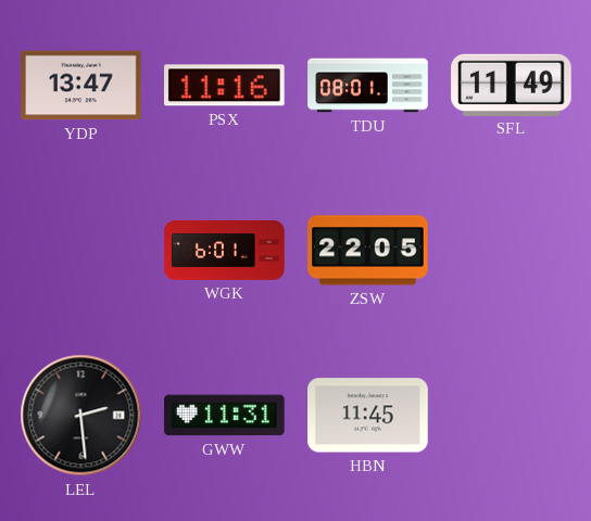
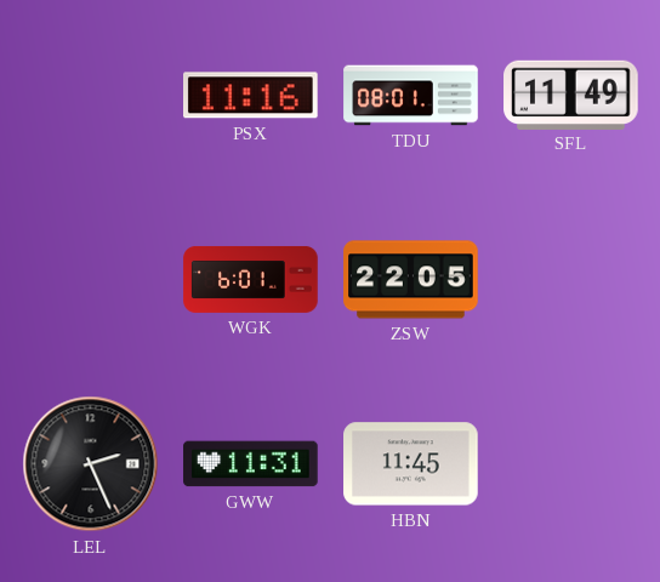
YDP: 13:47 -> none
LEL: 2:29 -> 2:26
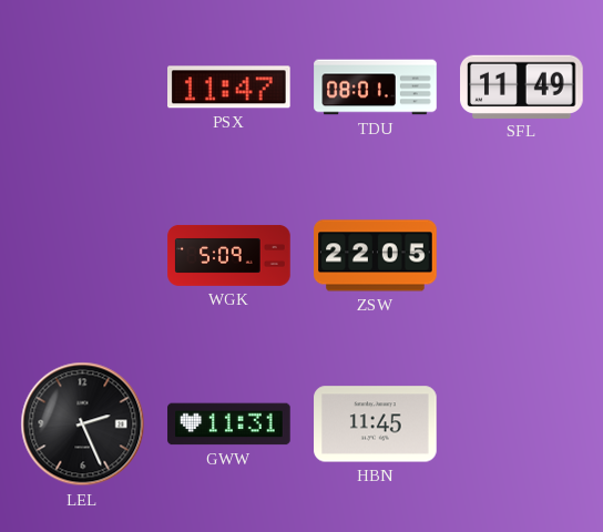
PSX: 11:16 -> 11:47
WGK: 6:01 -> 5:09
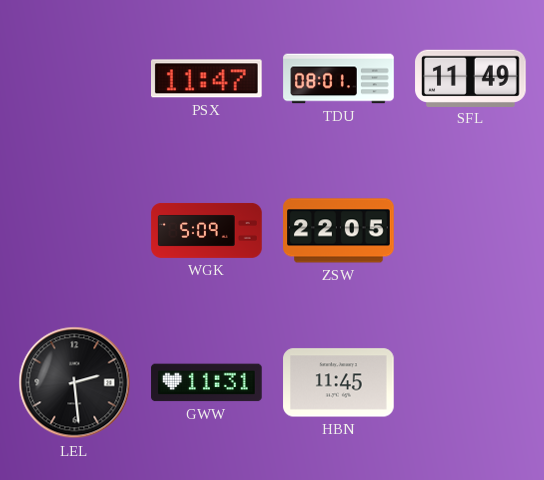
LEL: 2:26 -> 2:29
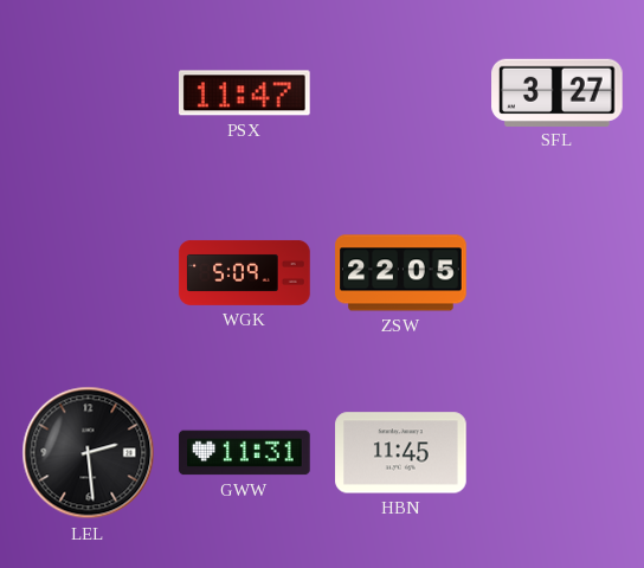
TDU: 08:01 -> none
SFL: 11:49 -> 3:27
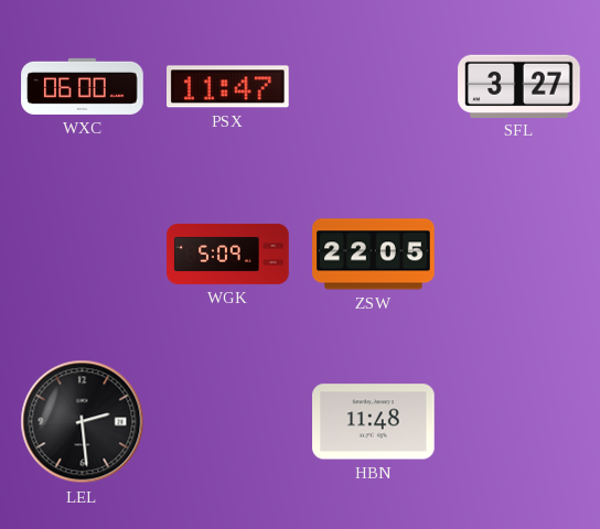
WXC: none -> 06:00
GWW: 11:31 -> none
HBN: 11:45 -> 11:48
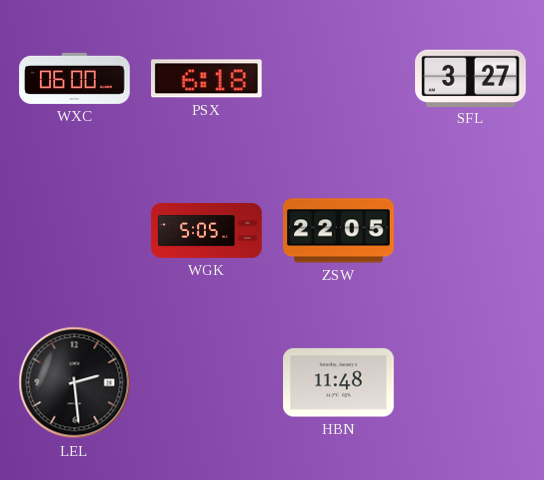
PSX: 11:47 -> 6:18
WGK: 5:09 -> 5:05
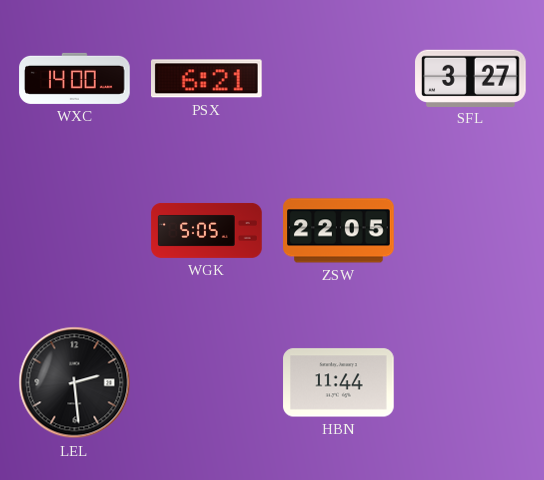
WXC: 06:00 -> 14:00
PSX: 6:18 -> 6:21
HBN: 11:48 -> 11:44
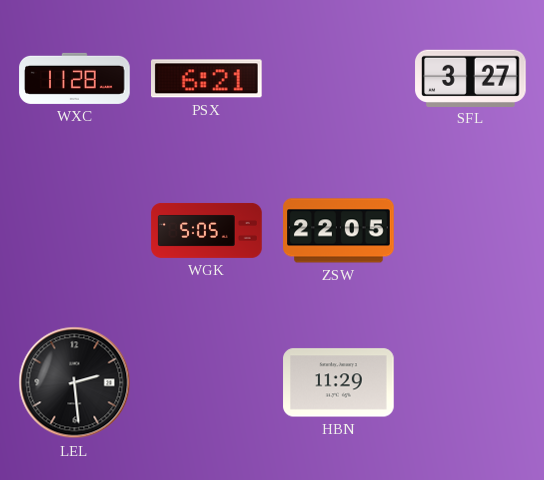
WXC: 14:00 -> 11:28
HBN: 11:44 -> 11:29
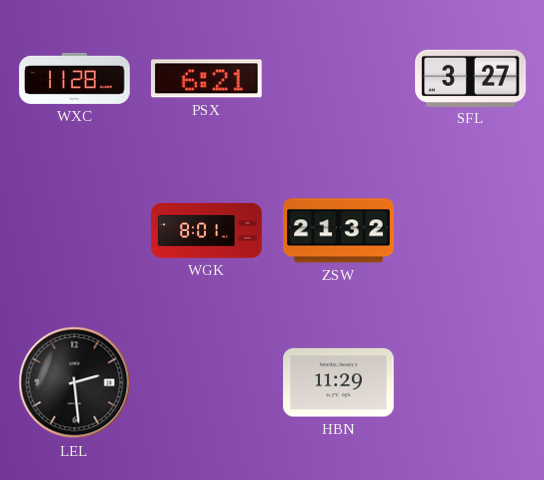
WGK: 5:05 -> 8:01
ZSW: 22:05 -> 21:32
